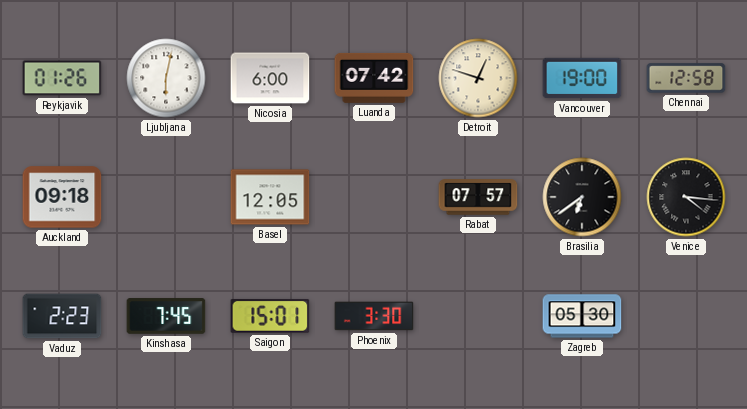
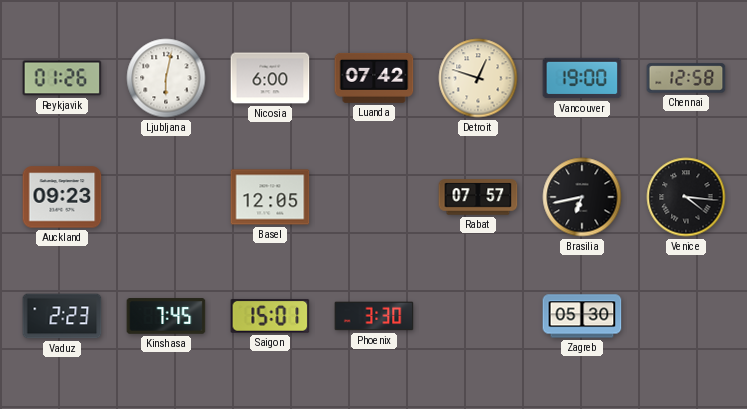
Auckland: 09:18 -> 09:23
Brasilia: 6:39 -> 6:43
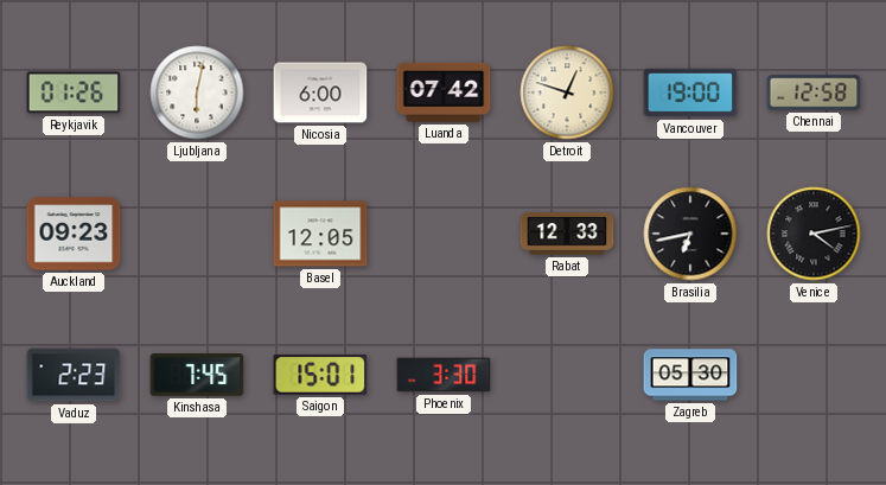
Rabat: 07:57 -> 12:33
Venice: 4:16 -> 4:13
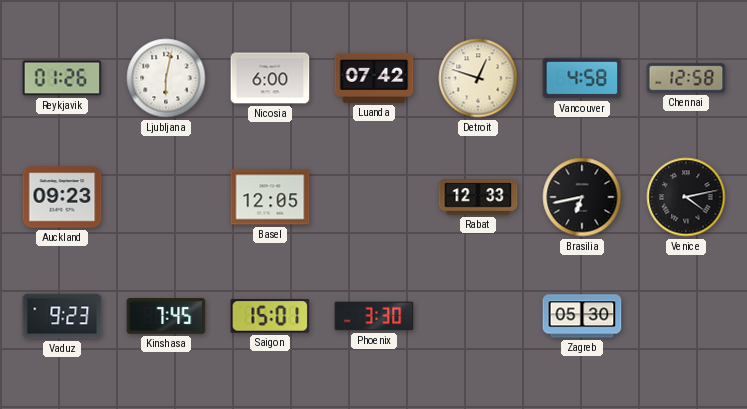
Vancouver: 19:00 -> 4:58
Vaduz: 2:23 -> 9:23
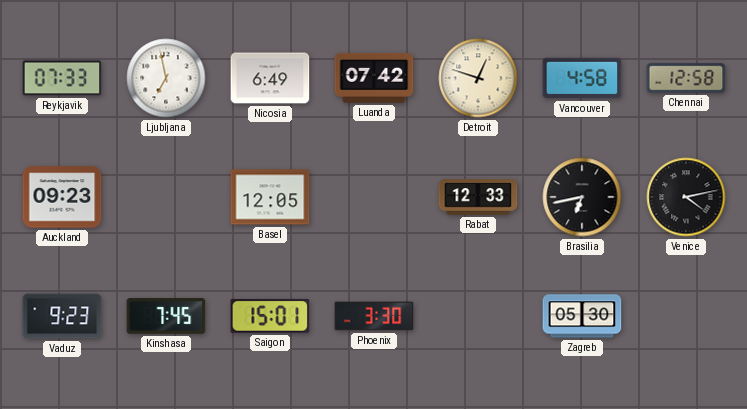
Reykjavik: 01:26 -> 07:33
Ljubljana: 6:02 -> 6:58
Nicosia: 6:00 -> 6:49
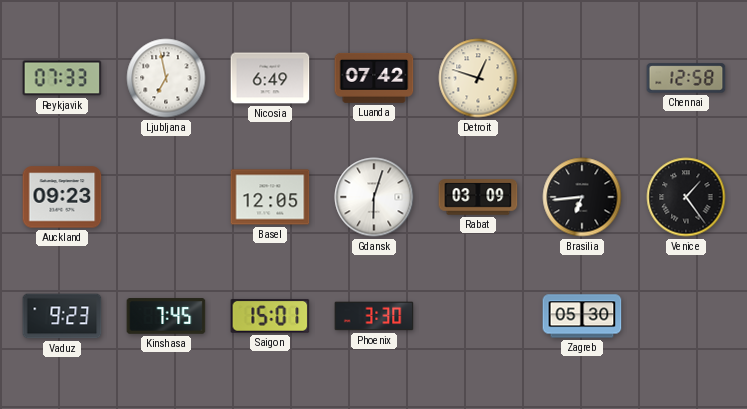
Vancouver: 4:58 -> none
Gdansk: none -> 6:03
Rabat: 12:33 -> 03:09
Brasilia: 6:43 -> 6:44
Venice: 4:13 -> 1:24
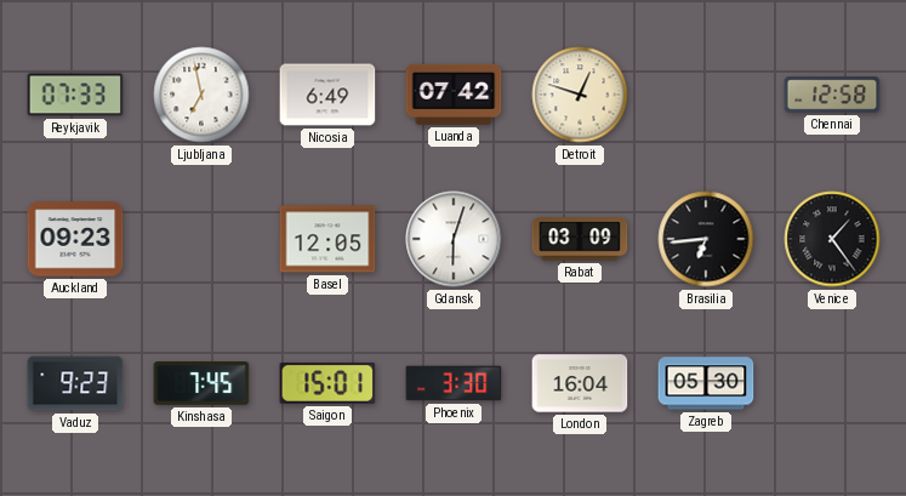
London: none -> 16:04
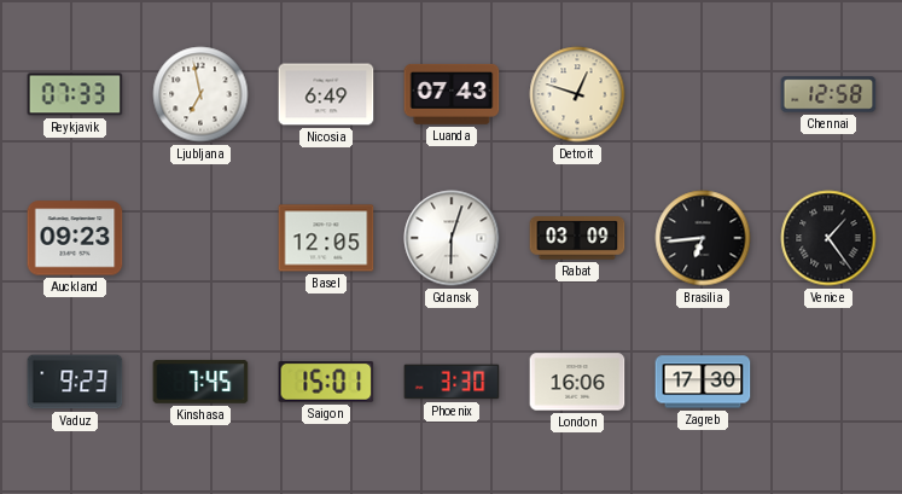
Luanda: 07:42 -> 07:43
London: 16:04 -> 16:06
Zagreb: 05:30 -> 17:30
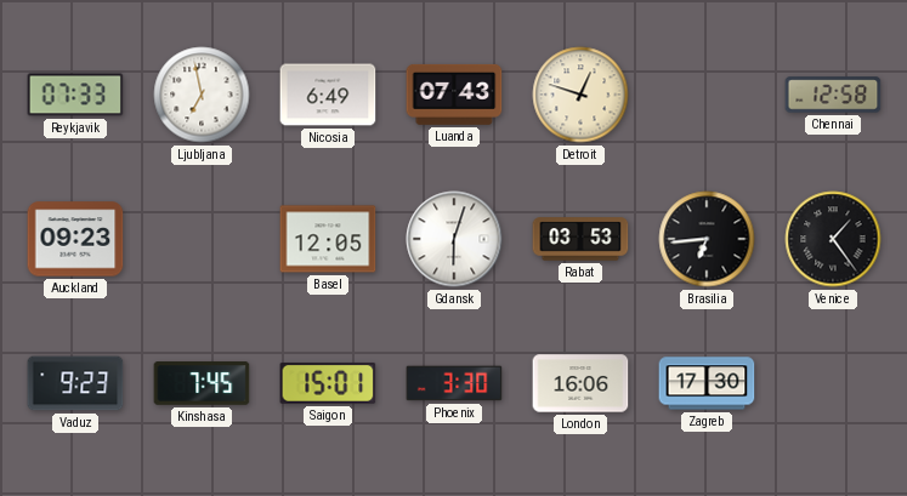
Rabat: 03:09 -> 03:53
